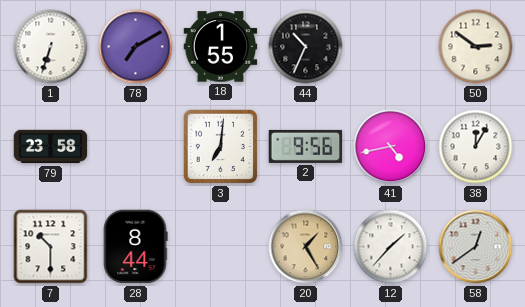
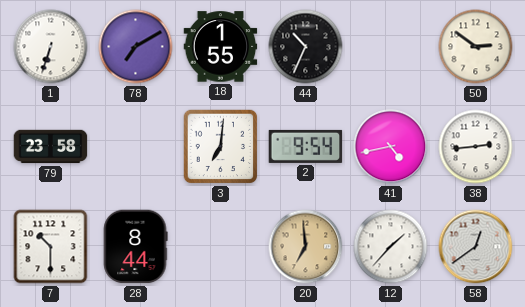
2: 9:56 -> 9:54
38: 12:05 -> 2:44
20: 1:25 -> 6:59
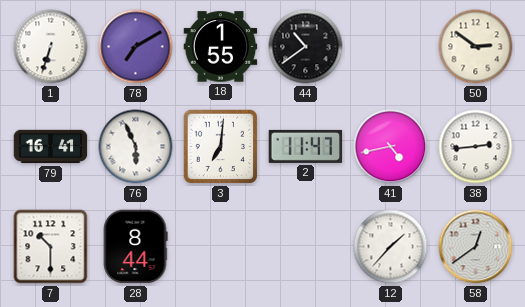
44: 10:34 -> 10:39
79: 23:58 -> 16:41
76: none -> 5:56
2: 9:54 -> 11:47
20: 6:59 -> none
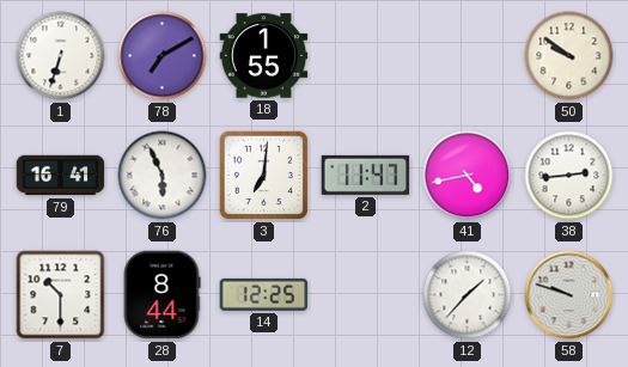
44: 10:39 -> none
50: 2:51 -> 9:51
14: none -> 12:25
58: 12:39 -> 9:48
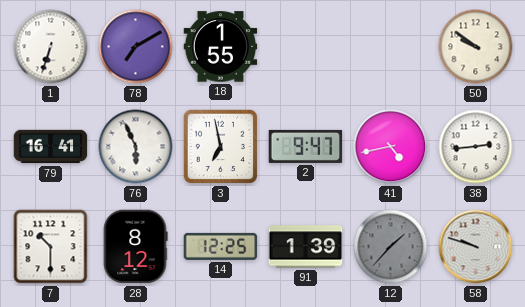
3: 7:01 -> 6:58
2: 11:47 -> 9:47
28: 8:44 -> 8:12
91: none -> 1:39
12 dial: white -> grey
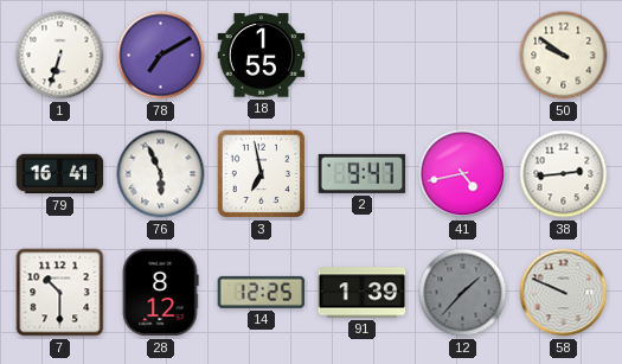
58: 9:48 -> 9:49
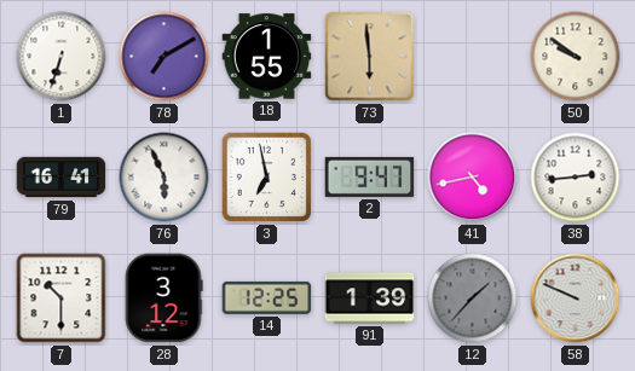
73: none -> 5:59
28: 8:12 -> 3:12
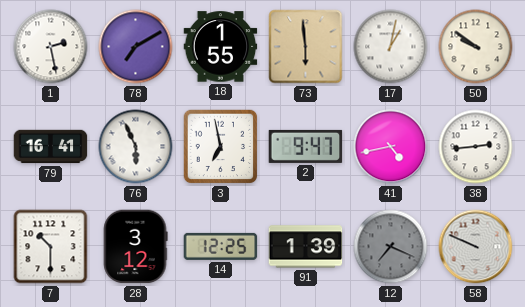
1: 6:33 -> 2:28
17: none -> 1:02
12: 1:37 -> 7:19
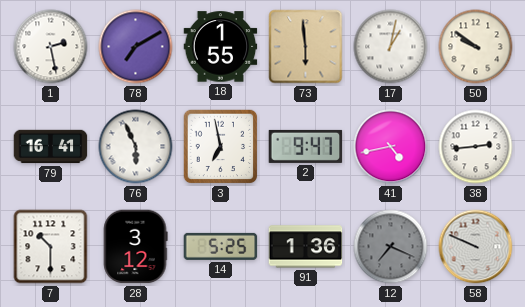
14: 12:25 -> 5:25
91: 1:39 -> 1:36
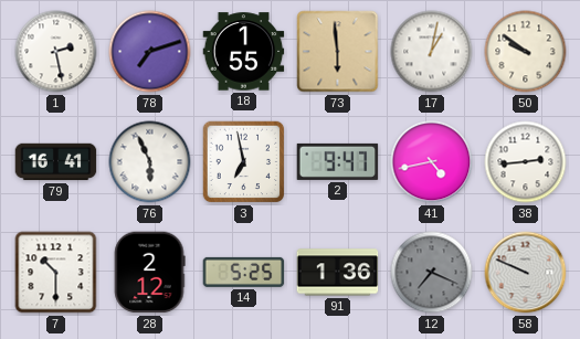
78: 7:10 -> 7:12
28: 3:12 -> 2:12
